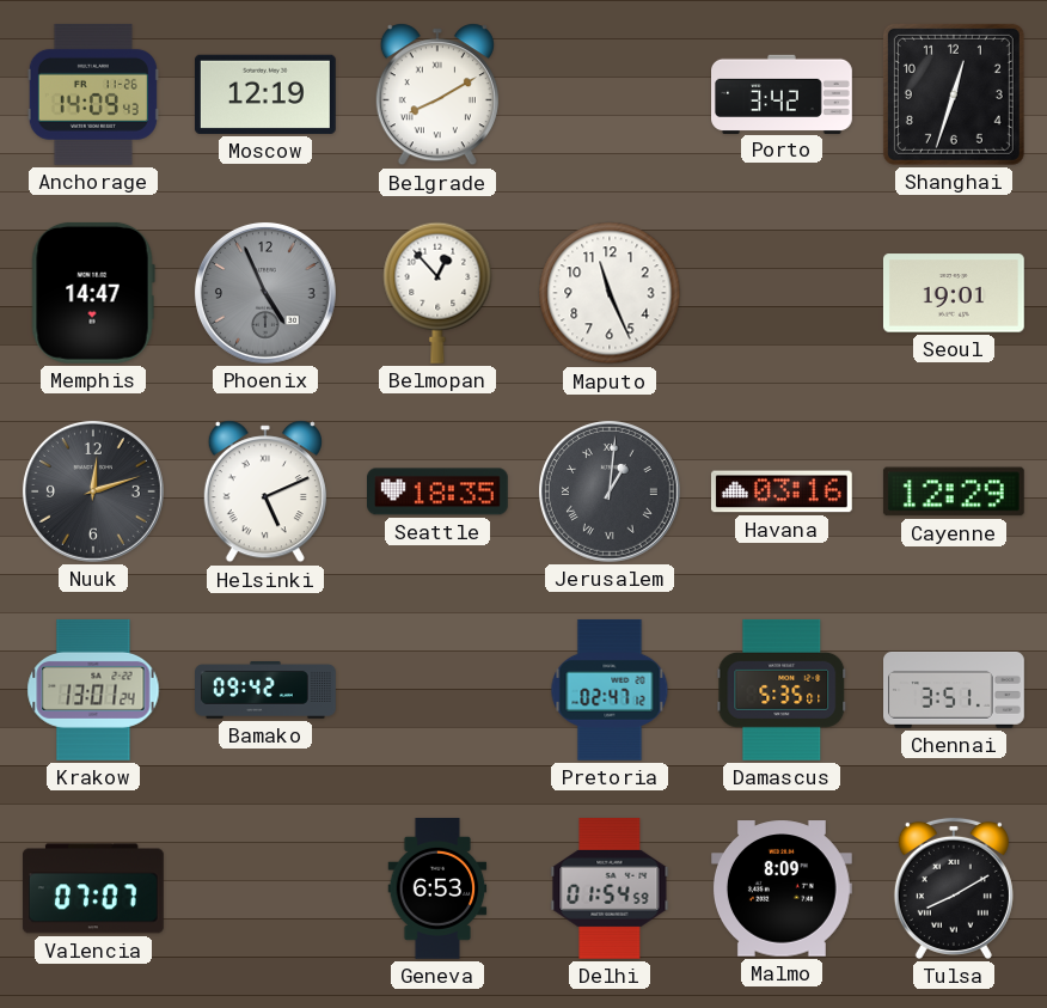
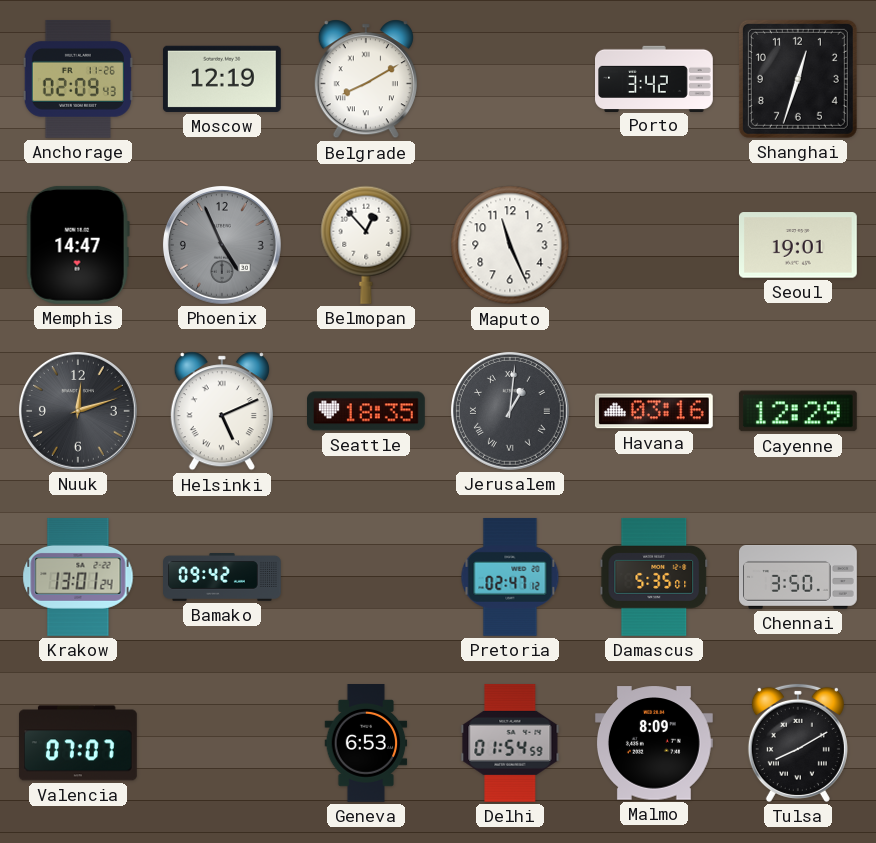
Anchorage: 14:09 -> 02:09
Chennai: 3:51 -> 3:50
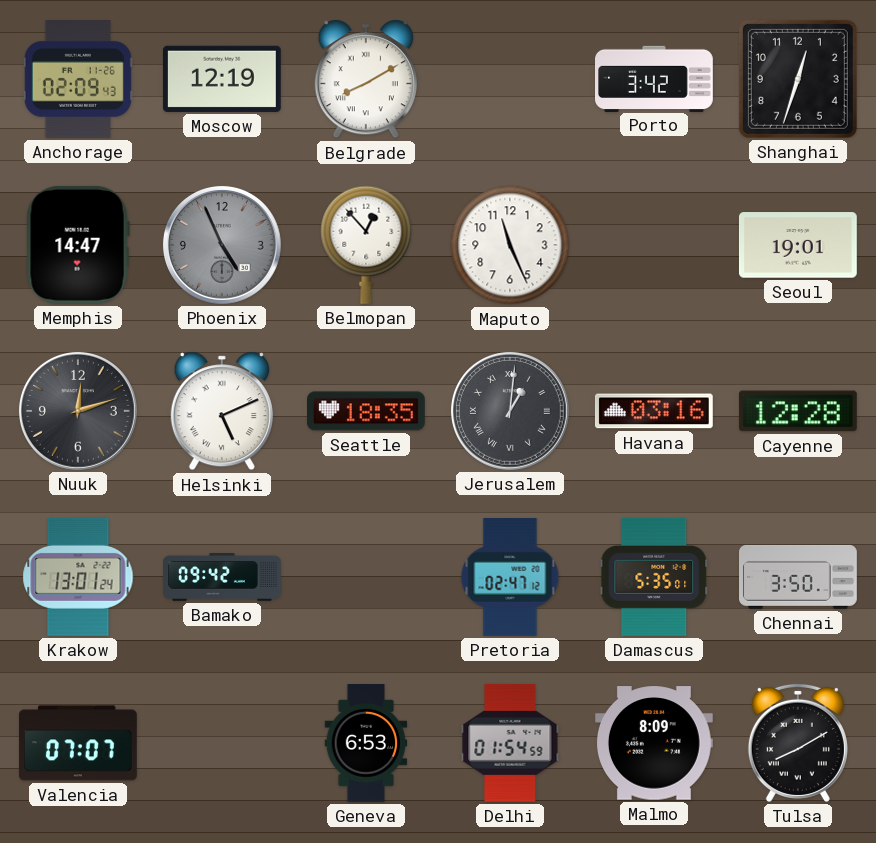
Cayenne: 12:29 -> 12:28
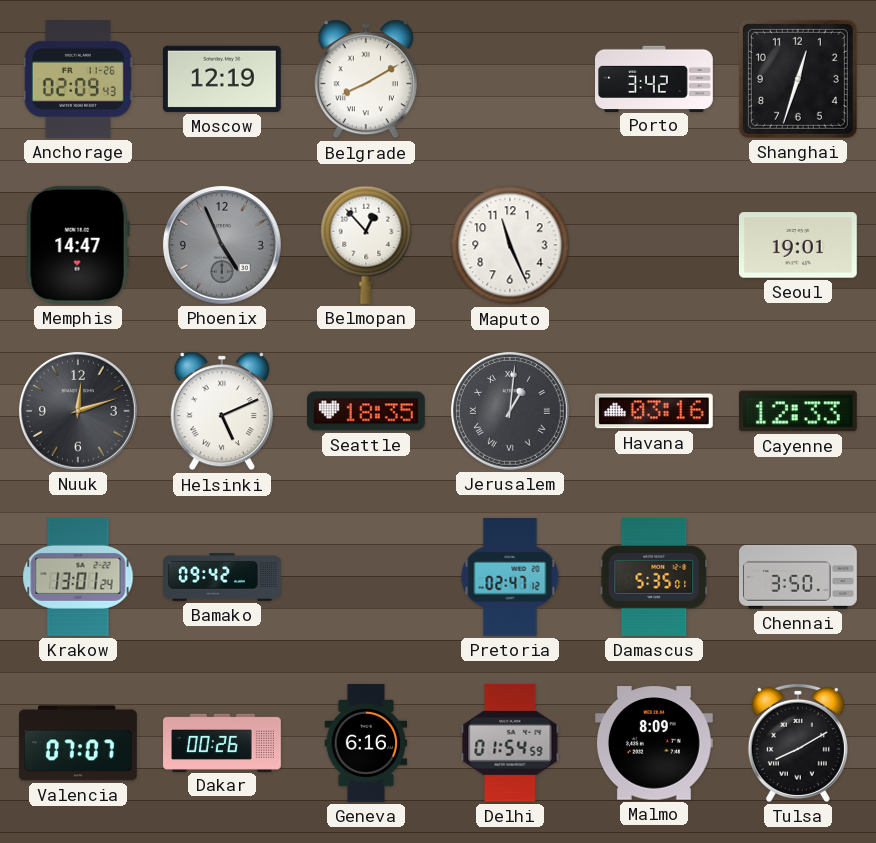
Cayenne: 12:28 -> 12:33
Dakar: none -> 00:26
Geneva: 6:53 -> 6:16
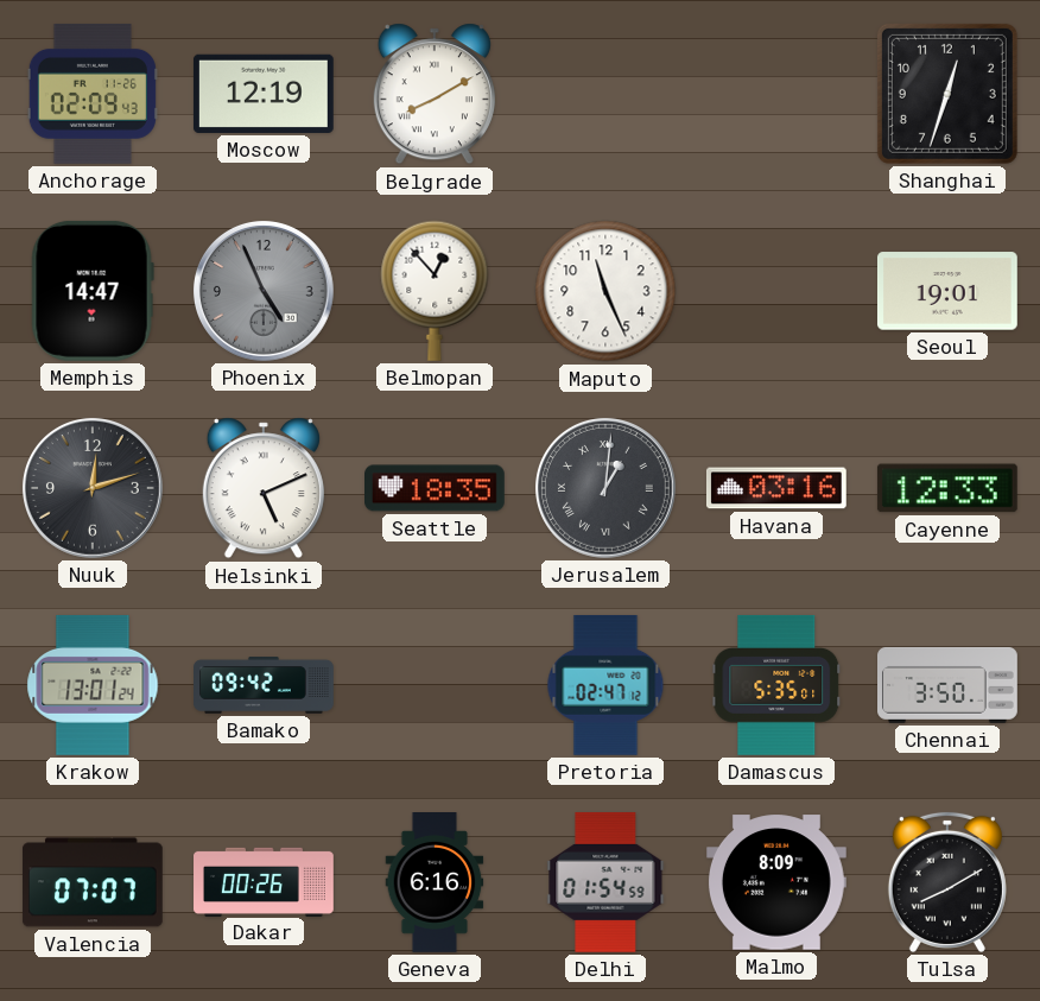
Porto: 3:42 -> none
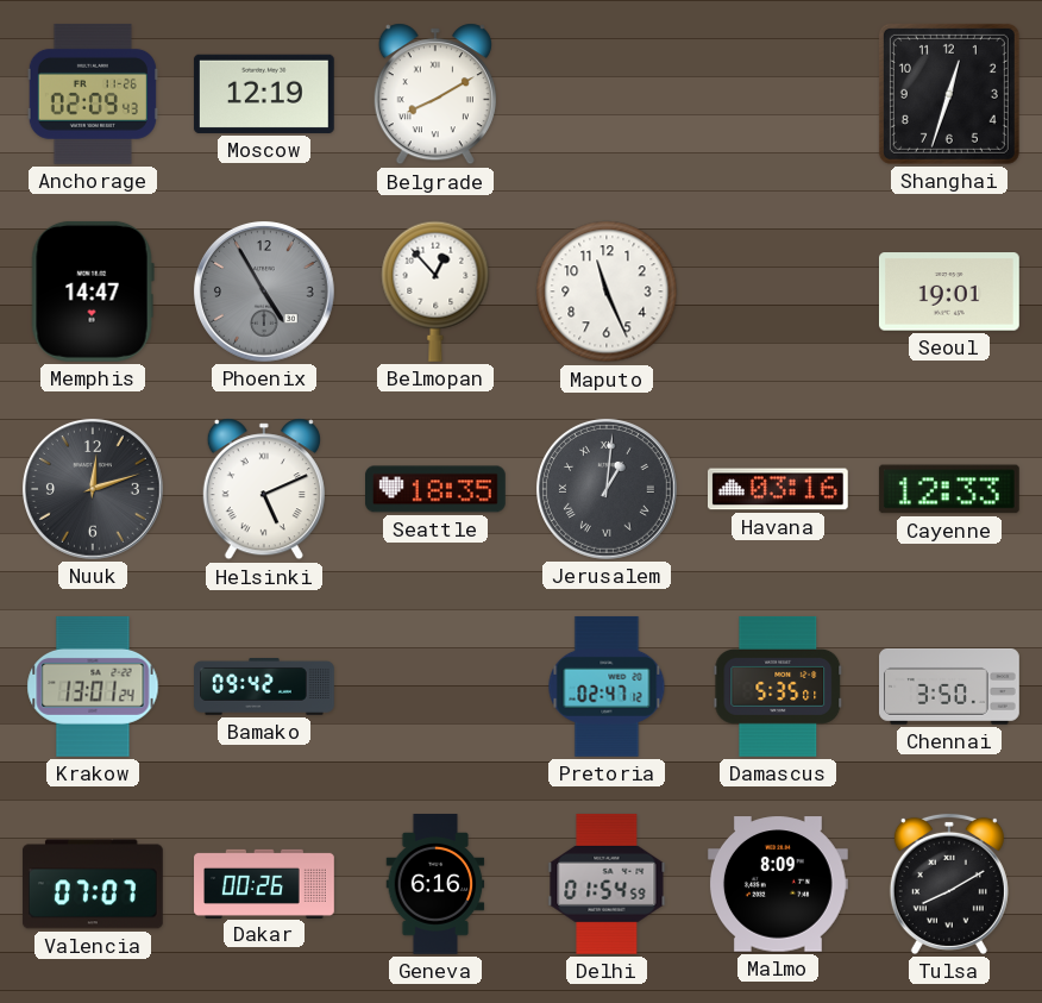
Phoenix: 4:56 -> 4:55
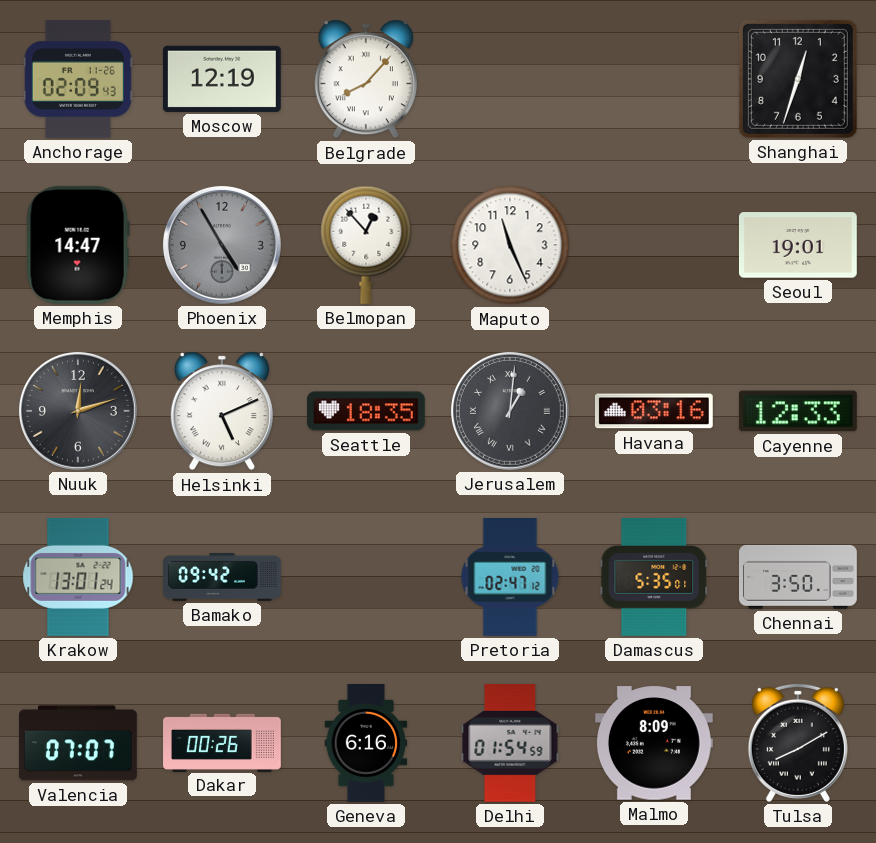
Belgrade: 8:10 -> 8:07
